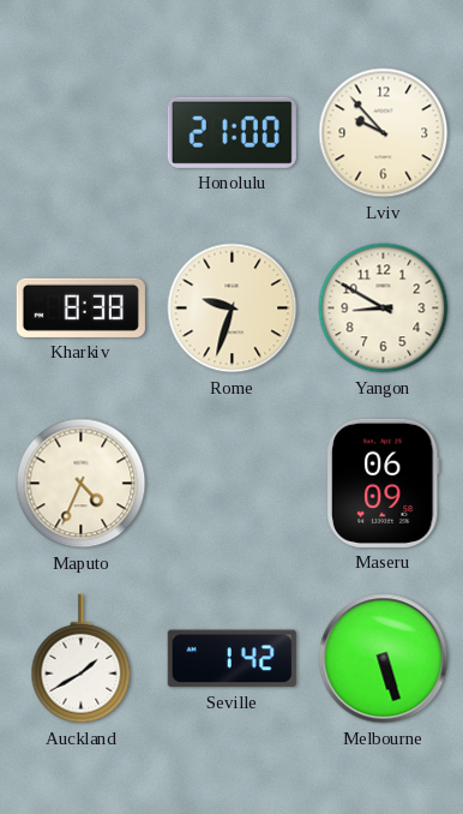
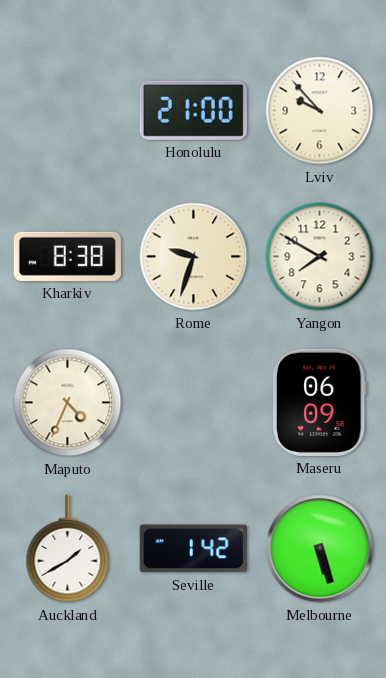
Yangon: 8:50 -> 7:50
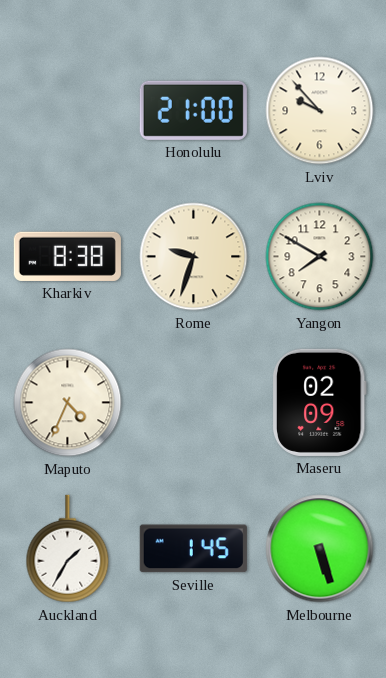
Maseru: 06:09 -> 02:09
Auckland: 1:40 -> 1:35
Seville: 1:42 -> 1:45
